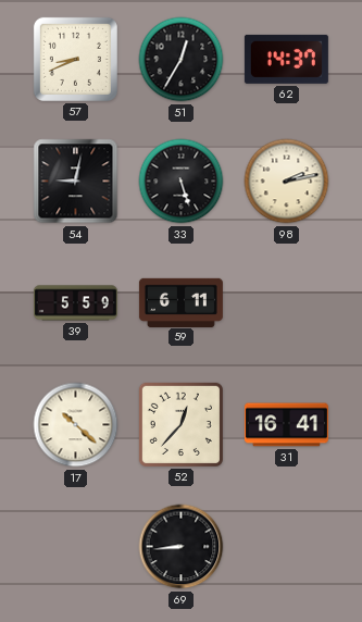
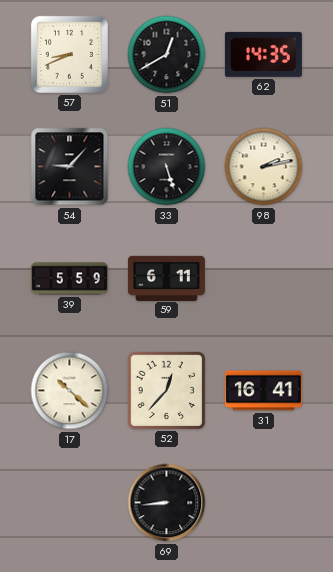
51: 12:35 -> 12:40
62: 14:37 -> 14:35
54: 9:02 -> 9:07
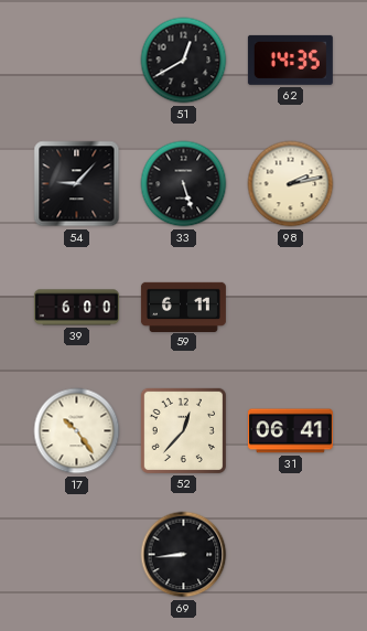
57: 8:41 -> none
39: 5:59 -> 6:00
17: 10:22 -> 10:24
31: 16:41 -> 06:41
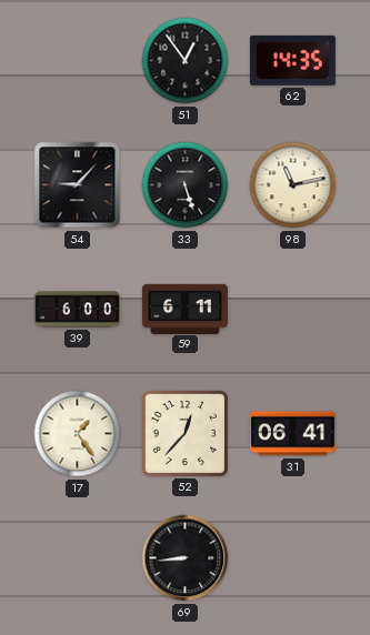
51: 12:40 -> 12:54
98: 2:13 -> 11:13
17: 10:24 -> 1:24
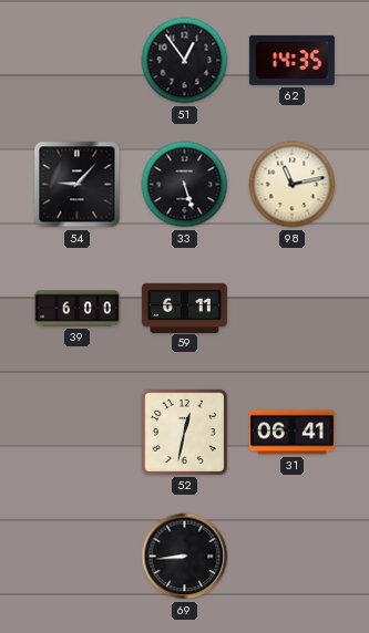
17: 1:24 -> none
52: 12:37 -> 12:32
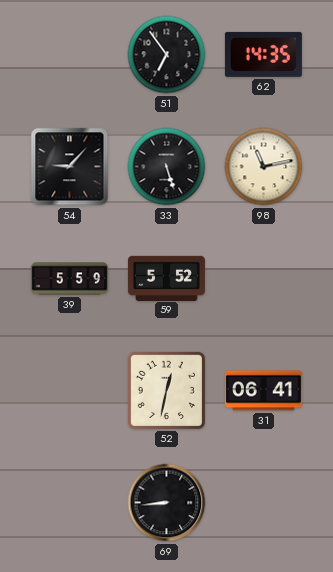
51: 12:54 -> 6:54
39: 6:00 -> 5:59
59: 6:11 -> 5:52
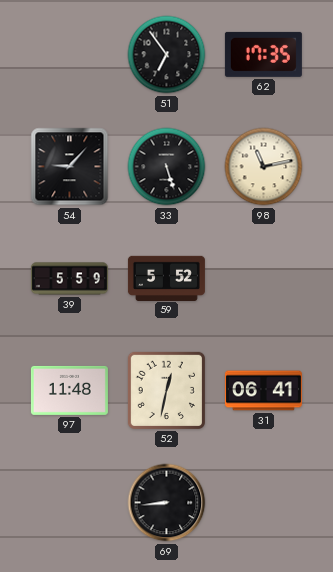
62: 14:35 -> 17:35
97: none -> 11:48
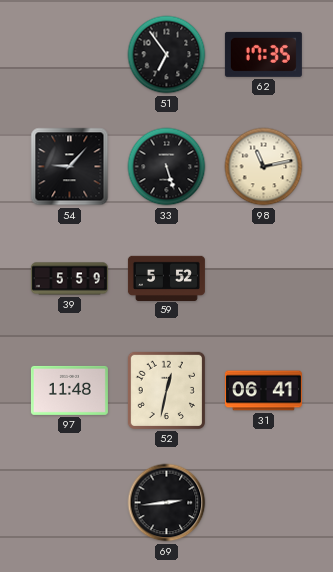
69: 8:44 -> 2:44
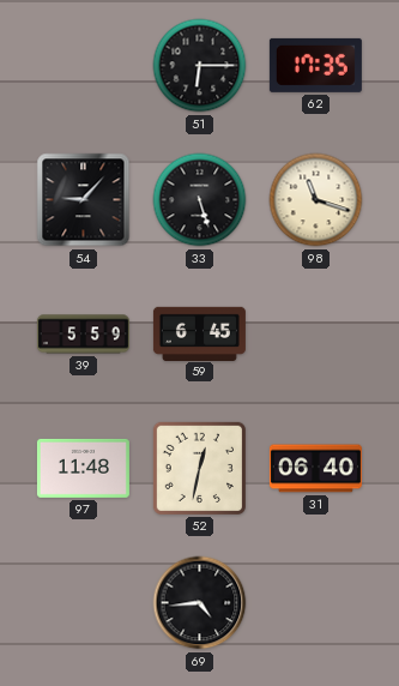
51: 6:54 -> 6:15
98: 11:13 -> 11:18
59: 5:52 -> 6:45
31: 06:41 -> 06:40
69: 2:44 -> 4:44
